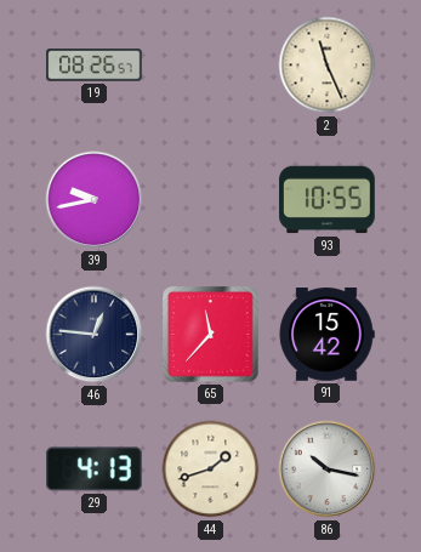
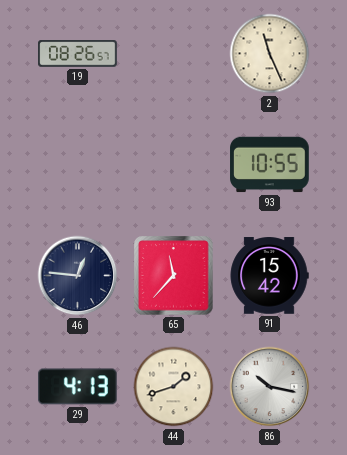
39: 9:43 -> none
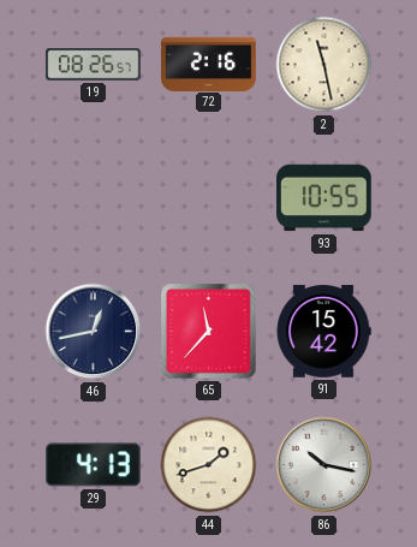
72: none -> 2:16
2: 11:26 -> 11:28
46: 12:46 -> 12:43
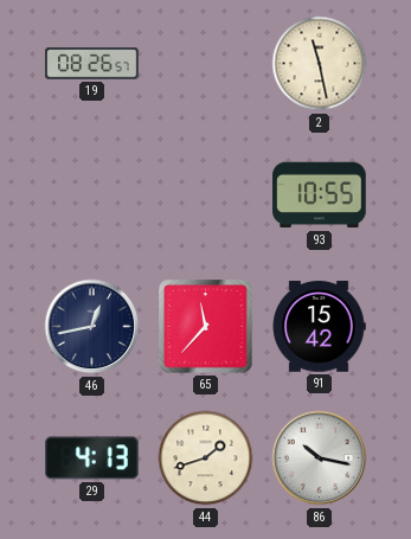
72: 2:16 -> none
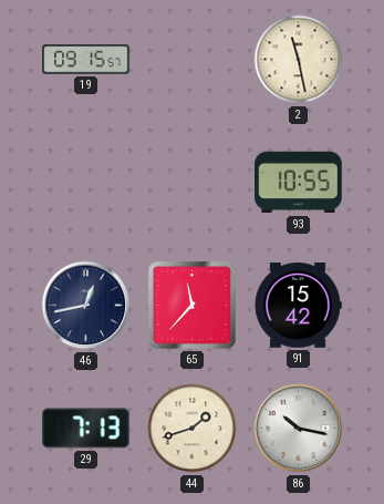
19: 08:26 -> 09:15
29: 4:13 -> 7:13
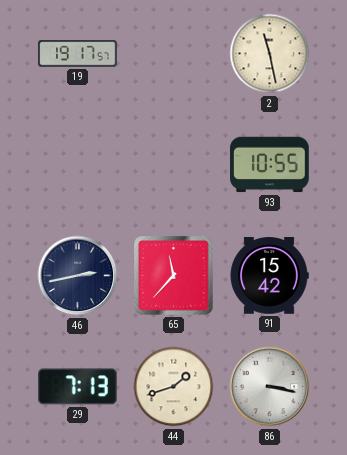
19: 09:15 -> 19:17
46: 12:43 -> 2:43
86: 10:17 -> 3:17
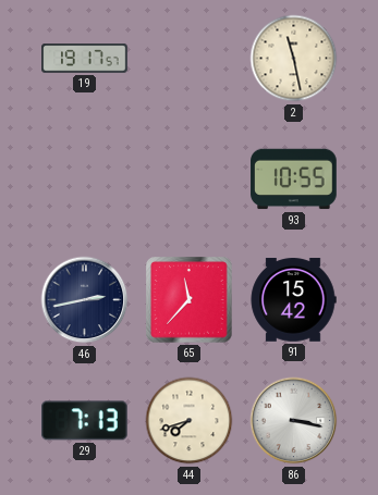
44: 1:42 -> 7:42
